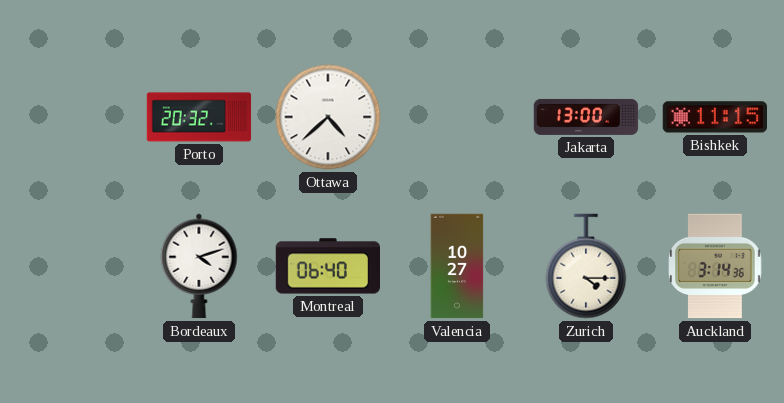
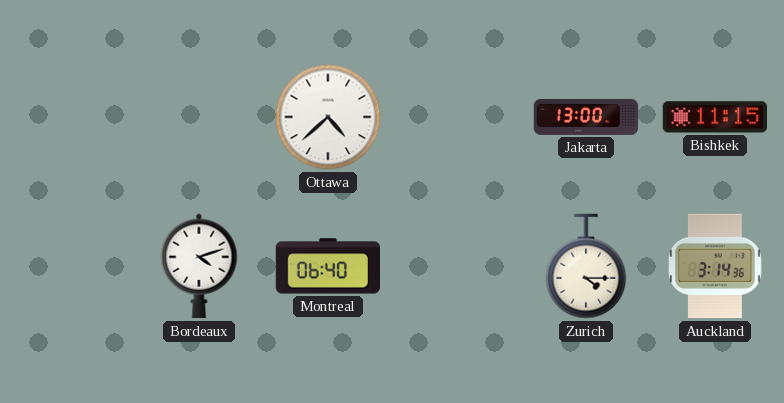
Porto: 20:32 -> none
Valencia: 10:27 -> none
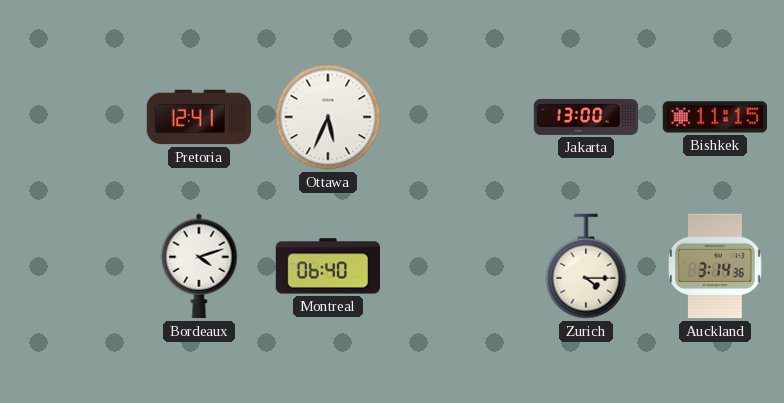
Pretoria: none -> 12:41
Ottawa: 4:38 -> 5:34
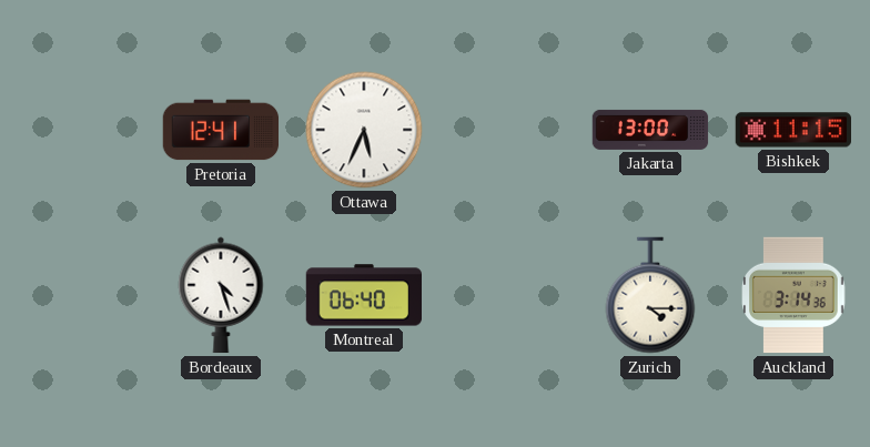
Bordeaux: 4:12 -> 4:27
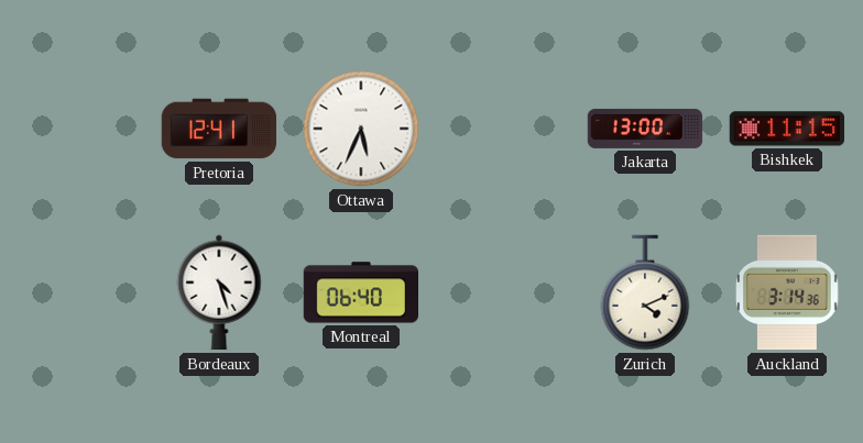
Zurich: 4:15 -> 4:11
